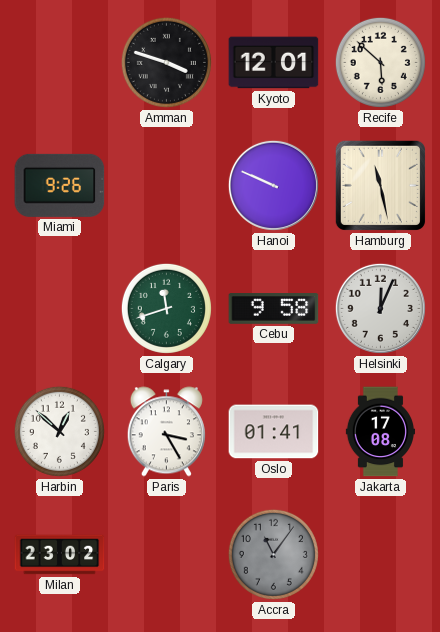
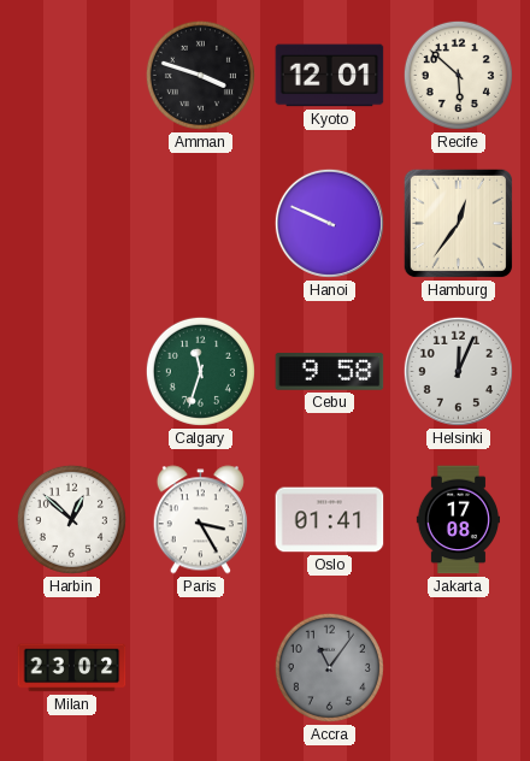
Miami: 9:26 -> none
Hamburg: 11:28 -> 12:36
Calgary: 11:42 -> 11:33
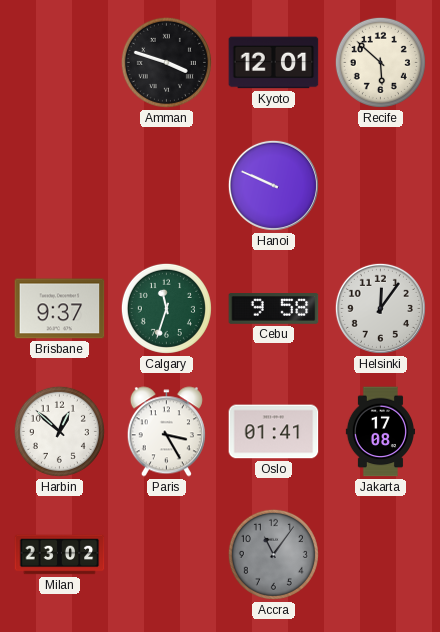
Hamburg: 12:36 -> none
Brisbane: none -> 9:37
Helsinki: 12:04 -> 12:06
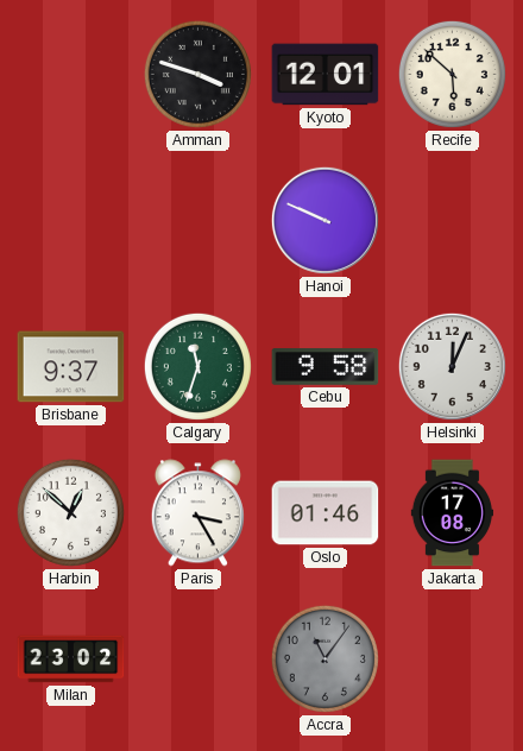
Helsinki: 12:06 -> 12:04
Oslo: 01:41 -> 01:46
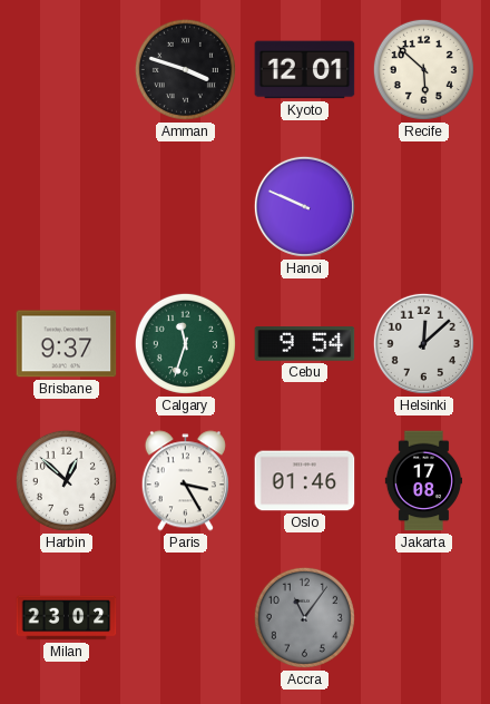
Cebu: 9:58 -> 9:54
Helsinki: 12:04 -> 12:08
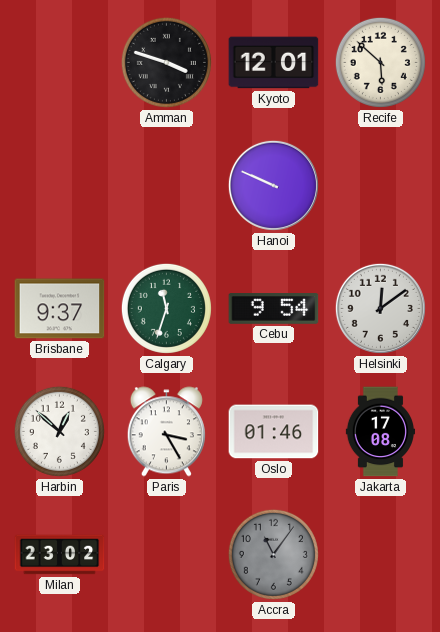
Helsinki: 12:08 -> 12:09
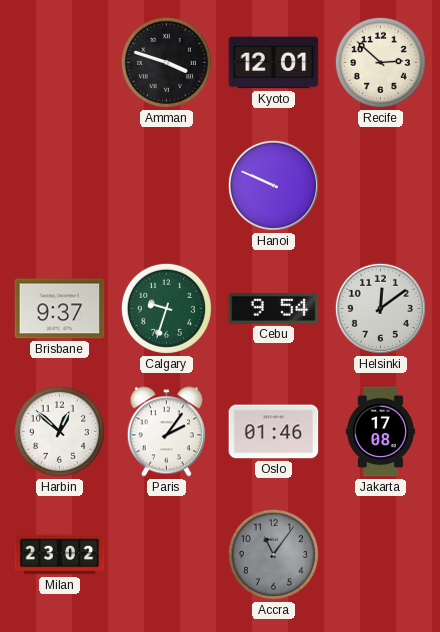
Recife: 5:52 -> 2:52
Calgary: 11:33 -> 9:33
Paris: 3:25 -> 2:06
